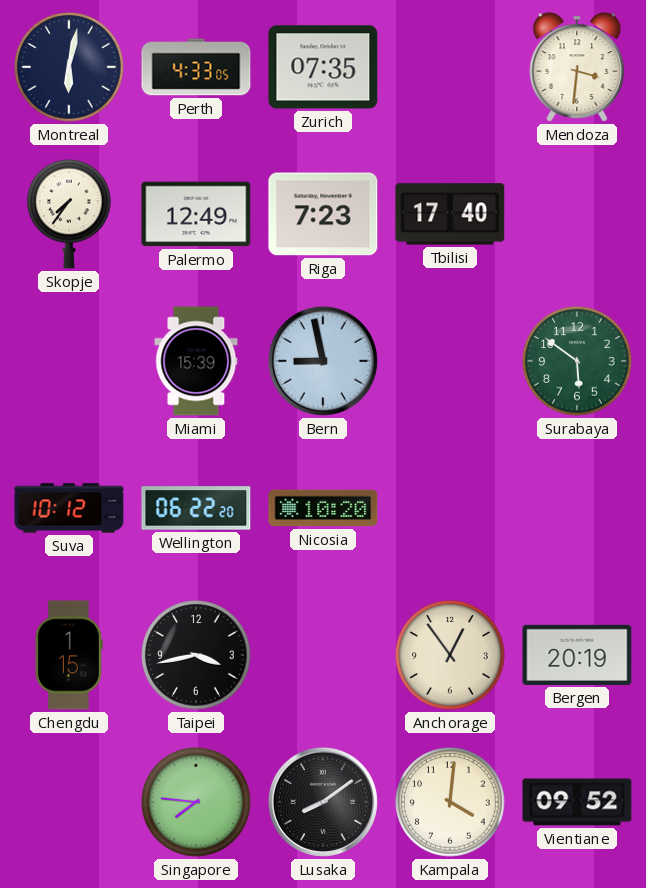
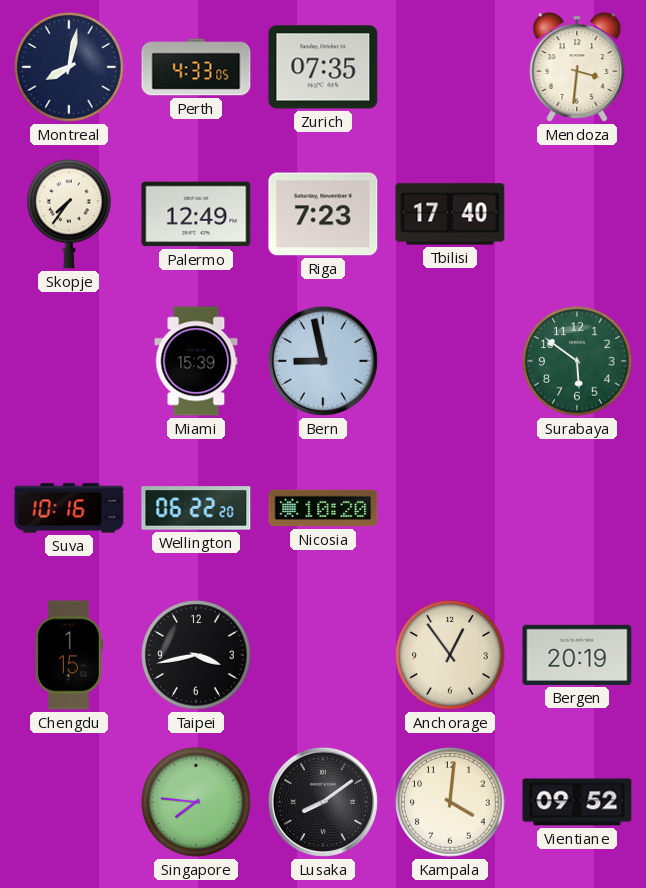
Montreal: 6:02 -> 8:02
Suva: 10:12 -> 10:16
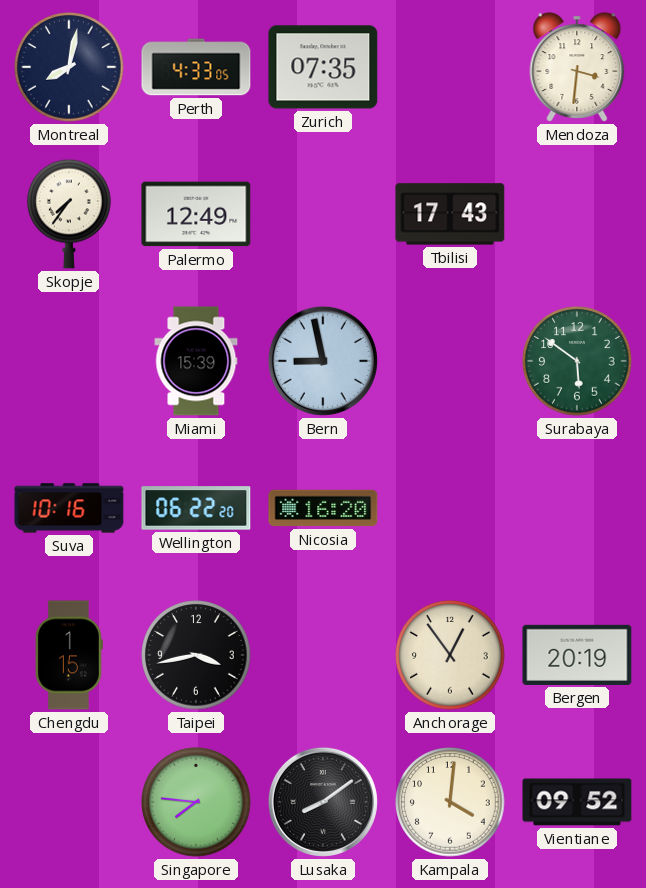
Riga: 7:23 -> none
Tbilisi: 17:40 -> 17:43
Nicosia: 10:20 -> 16:20
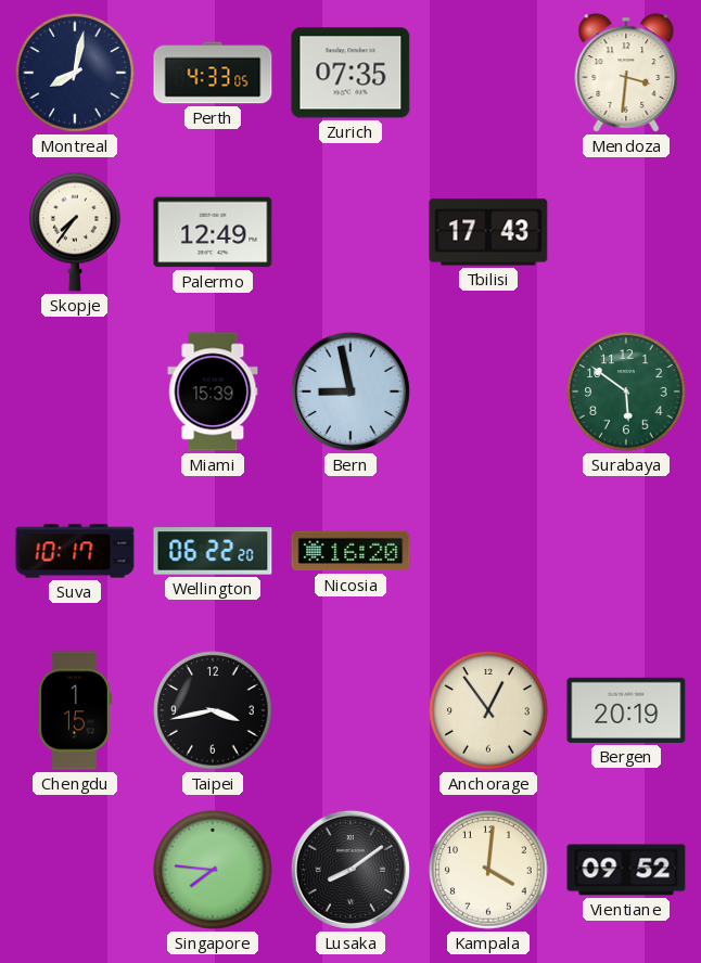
Suva: 10:16 -> 10:17
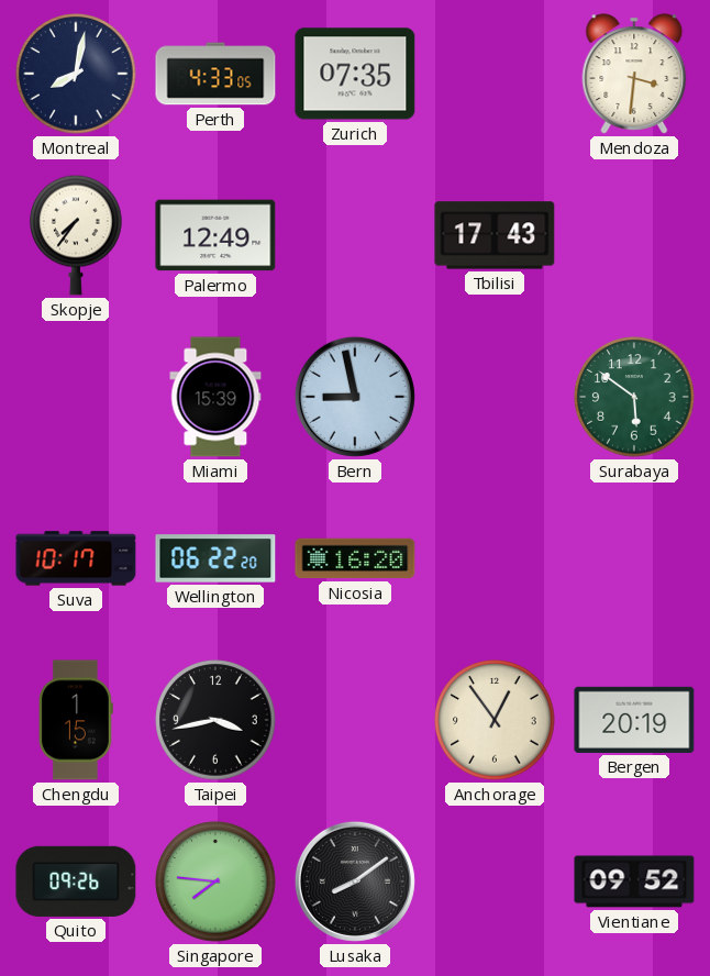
Quito: none -> 09:26
Kampala: 4:01 -> none
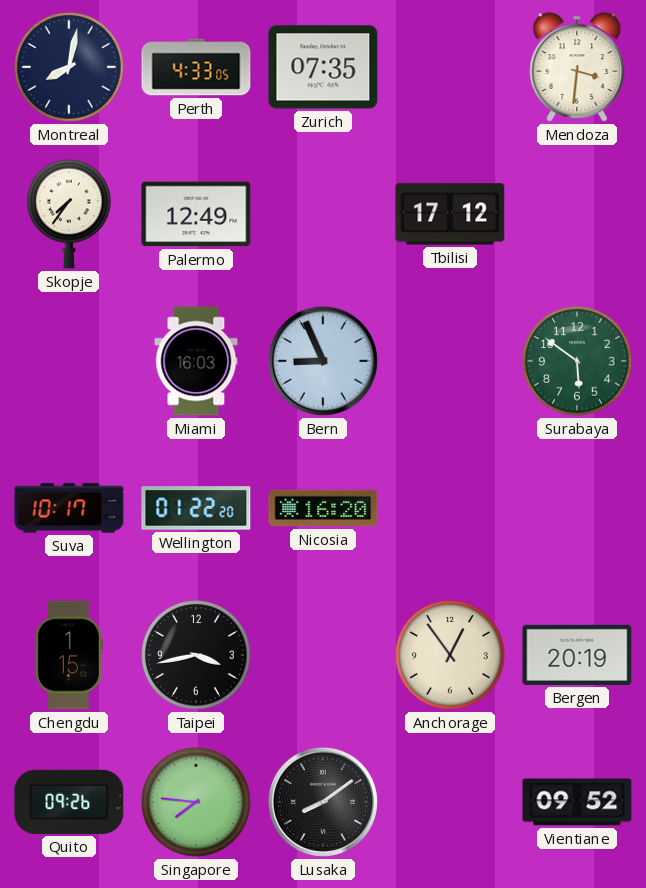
Tbilisi: 17:43 -> 17:12
Miami: 15:39 -> 16:03
Bern: 8:58 -> 8:56
Wellington: 06:22 -> 01:22
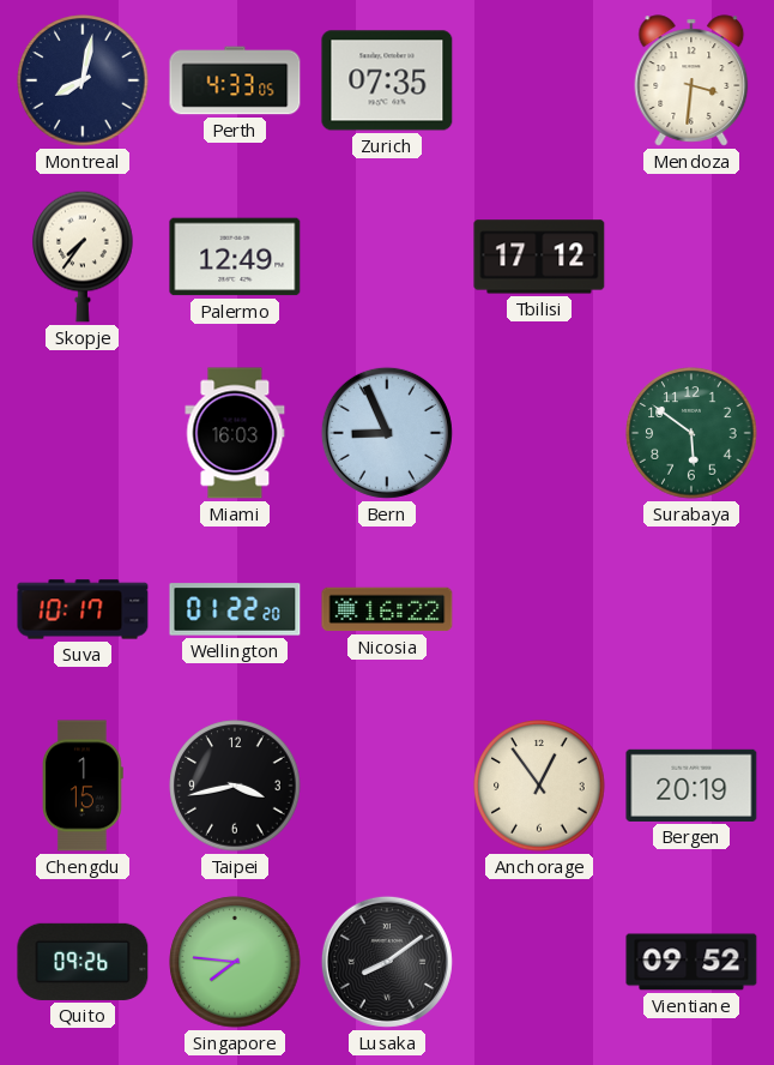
Nicosia: 16:20 -> 16:22
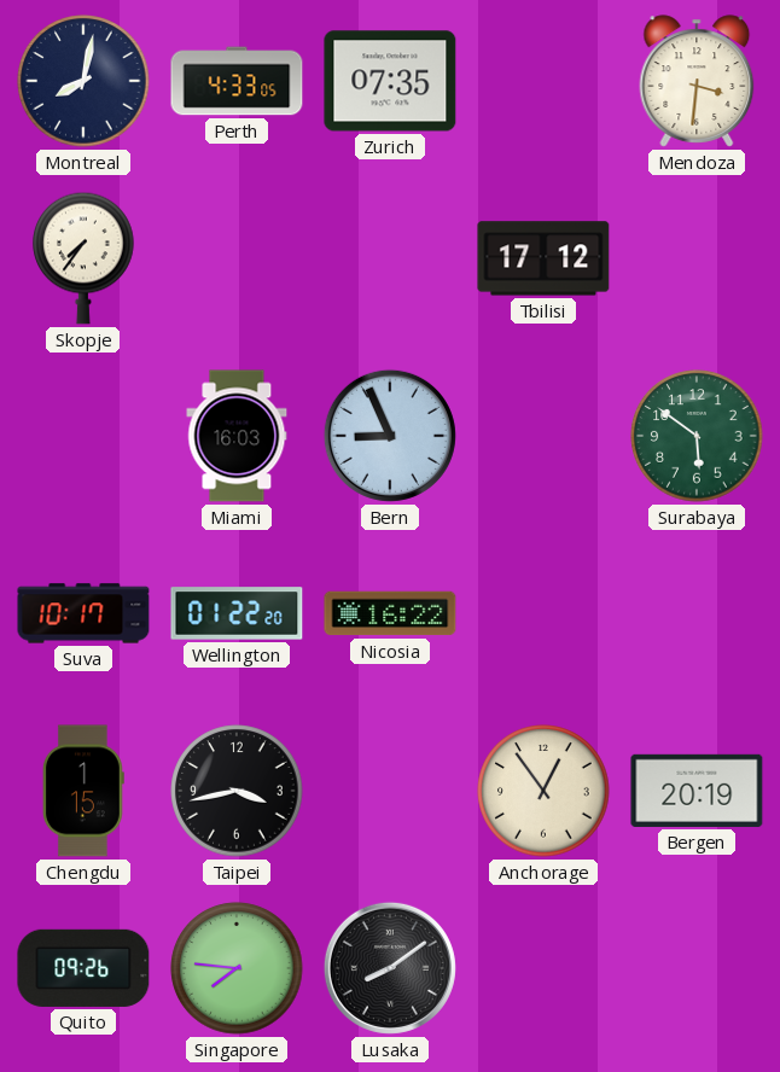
Palermo: 12:49 -> none
Vientiane: 09:52 -> none
